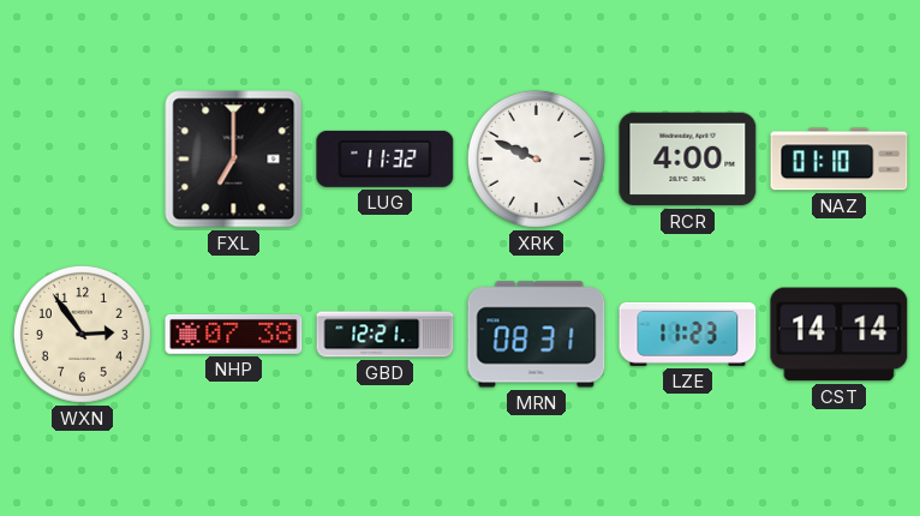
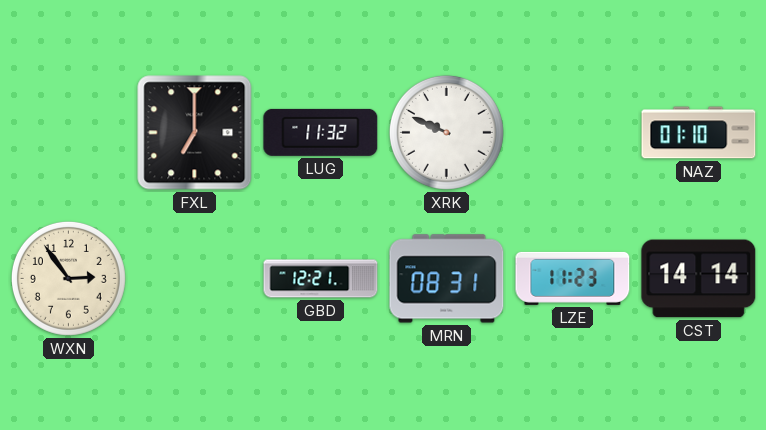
RCR: 4:00 -> none
NHP: 07:38 -> none
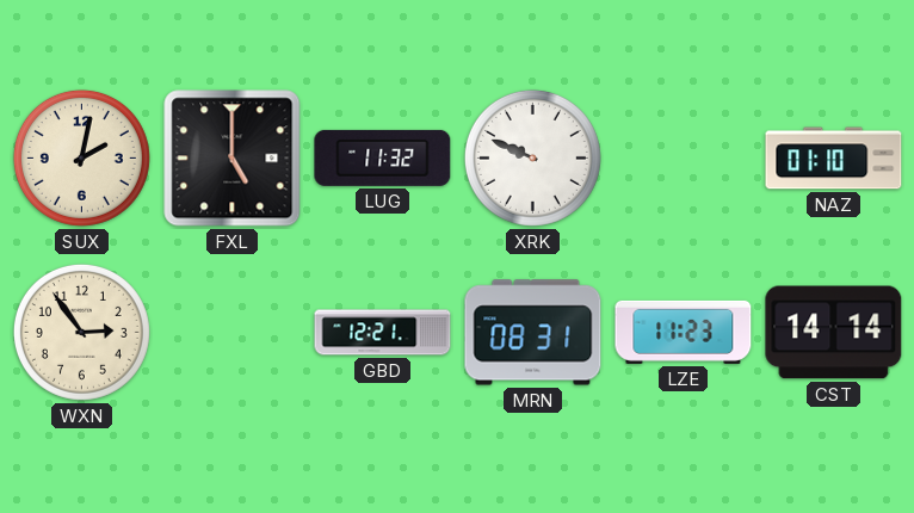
SUX: none -> 2:02
FXL: 7:00 -> 5:00
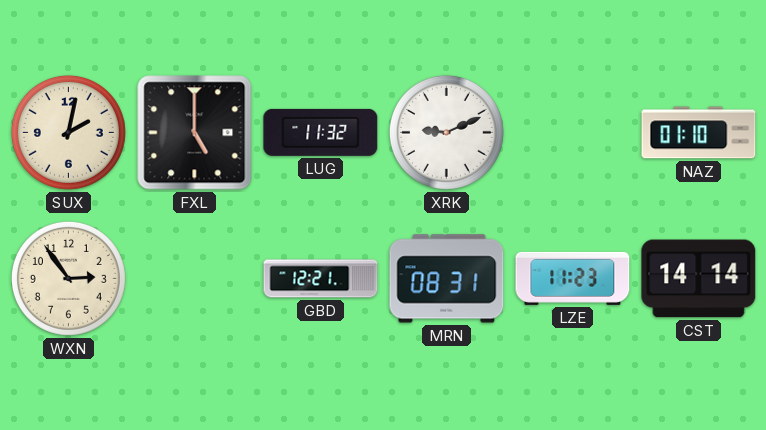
XRK: 9:49 -> 9:11
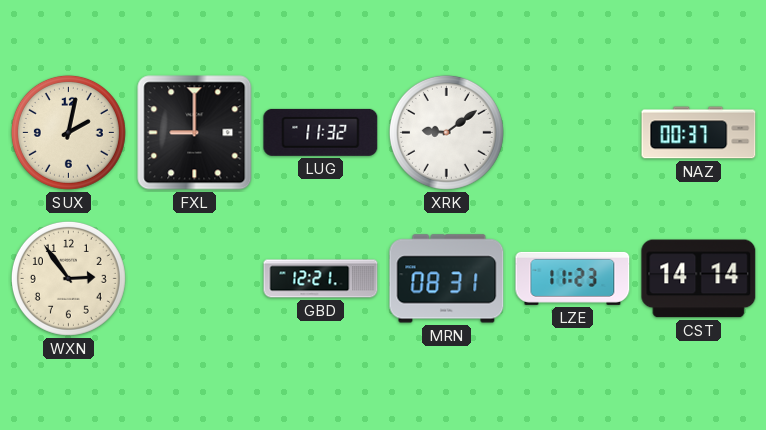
FXL: 5:00 -> 9:00
XRK: 9:11 -> 9:09
NAZ: 01:10 -> 00:37
